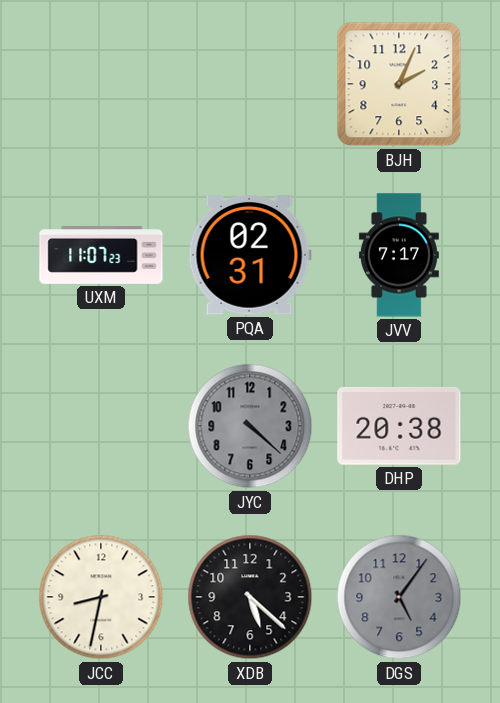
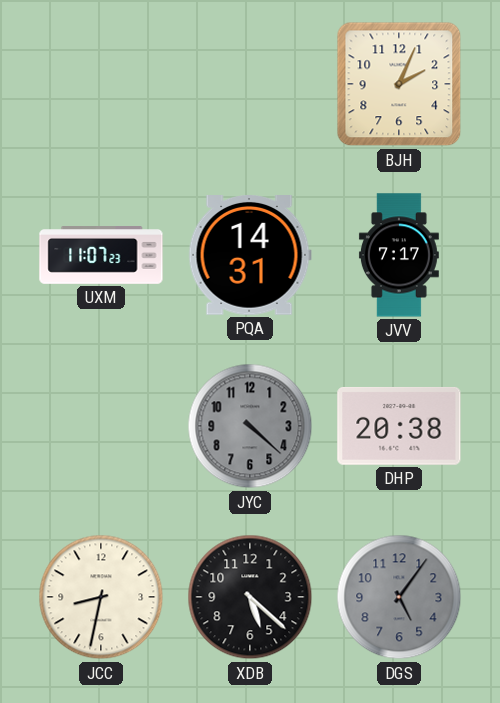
PQA: 02:31 -> 14:31
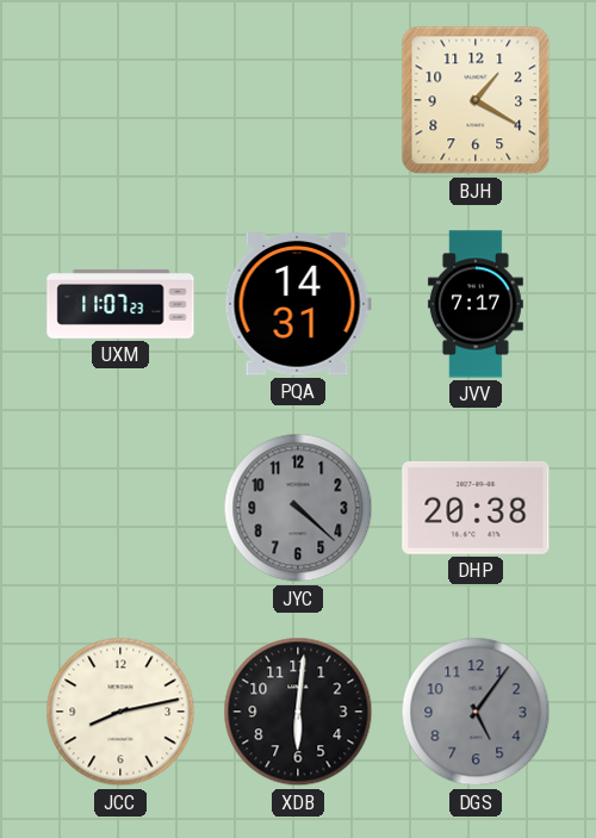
BJH: 2:04 -> 1:20
JCC: 8:32 -> 8:13
XDB: 5:22 -> 6:01
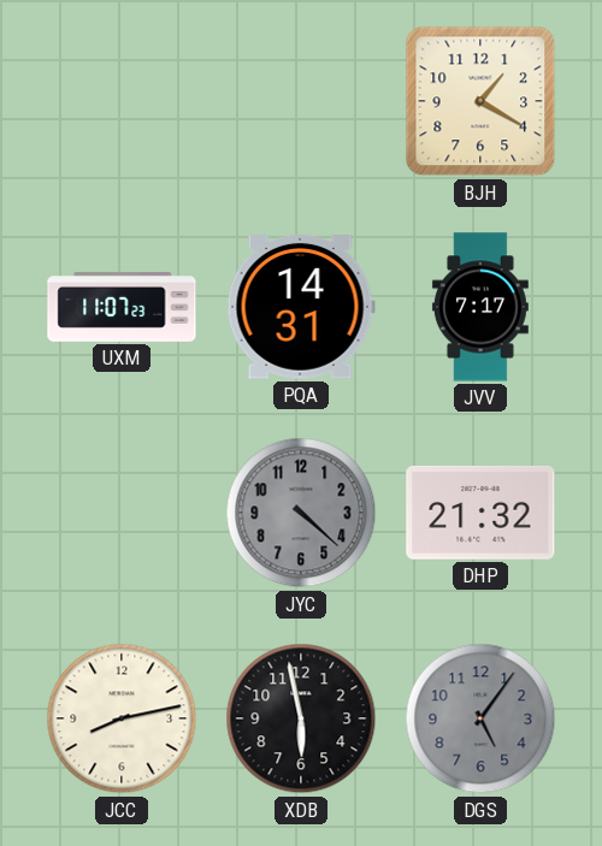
DHP: 20:38 -> 21:32
XDB: 6:01 -> 5:58
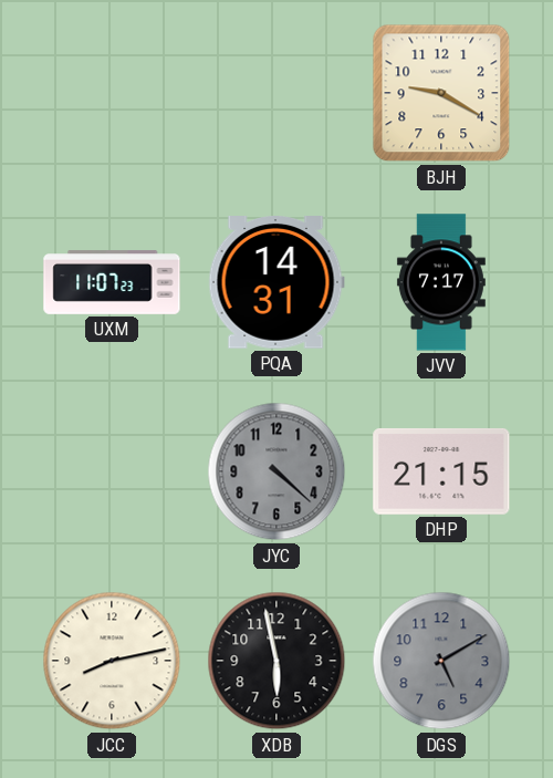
BJH: 1:20 -> 9:20
DHP: 21:32 -> 21:15
DGS: 5:06 -> 5:10
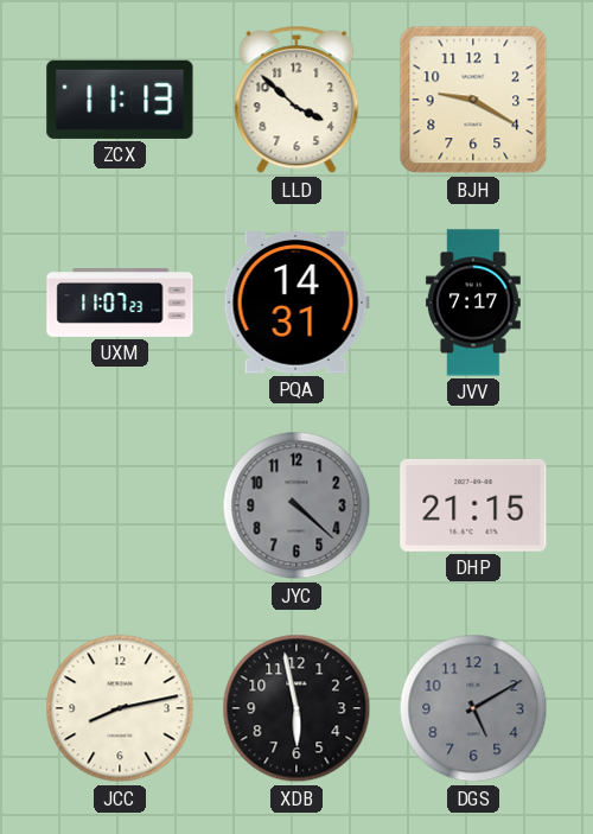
ZCX: none -> 11:13
LLD: none -> 3:52
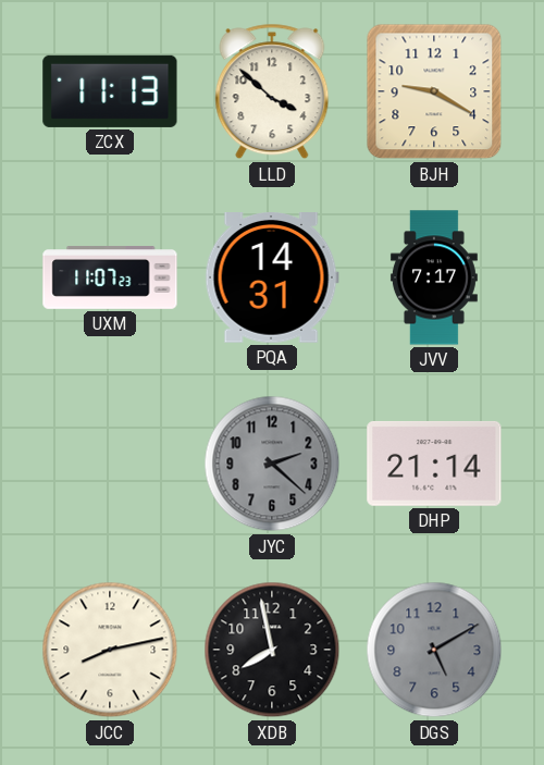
JYC: 4:22 -> 2:22
DHP: 21:15 -> 21:14
XDB: 5:58 -> 7:58
